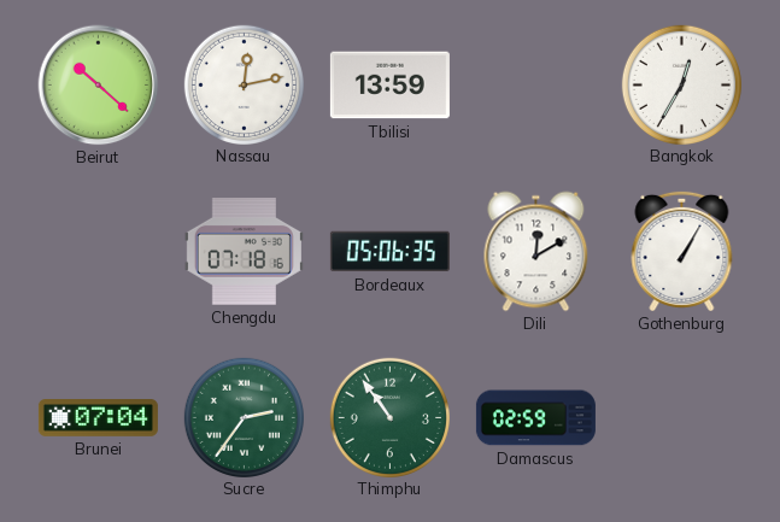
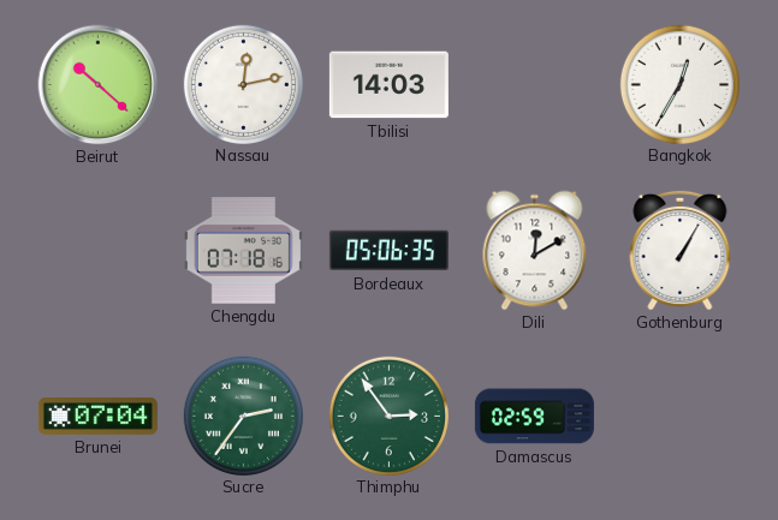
Tbilisi: 13:59 -> 14:03
Thimphu: 10:54 -> 2:54
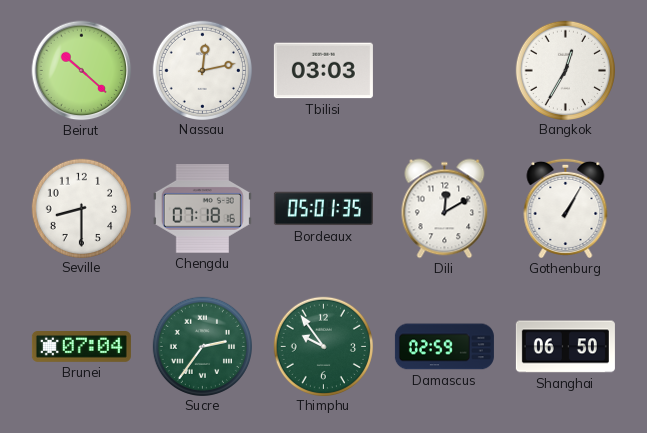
Tbilisi: 14:03 -> 03:03
Seville: none -> 8:30
Bordeaux: 05:06 -> 05:01
Thimphu: 2:54 -> 9:54
Shanghai: none -> 06:50
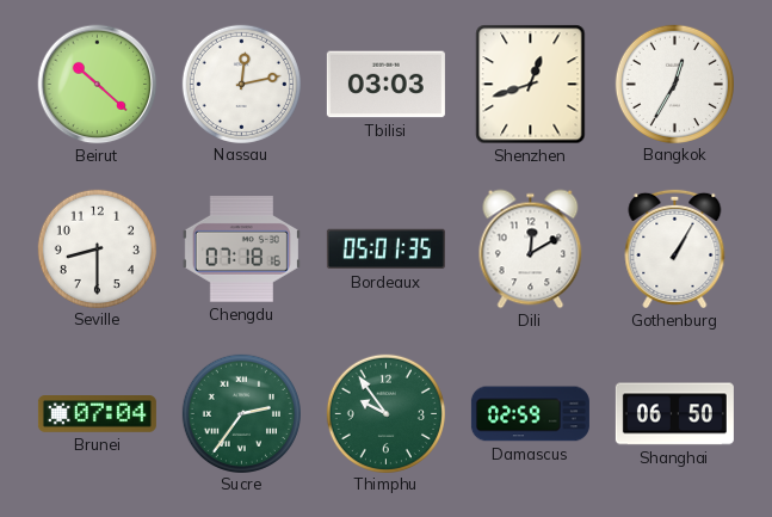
Shenzhen: none -> 12:42
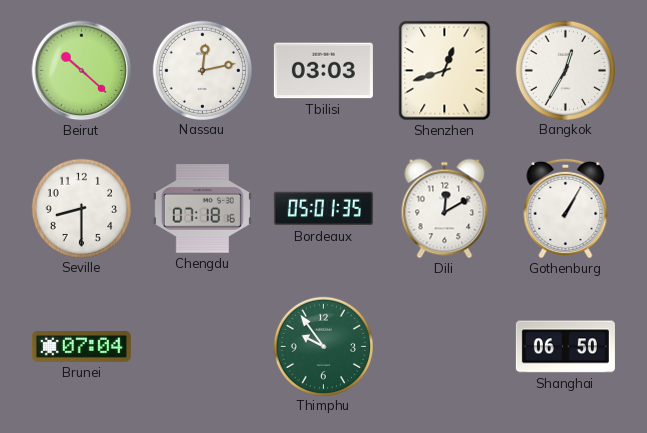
Sucre: 2:36 -> none
Damascus: 02:59 -> none
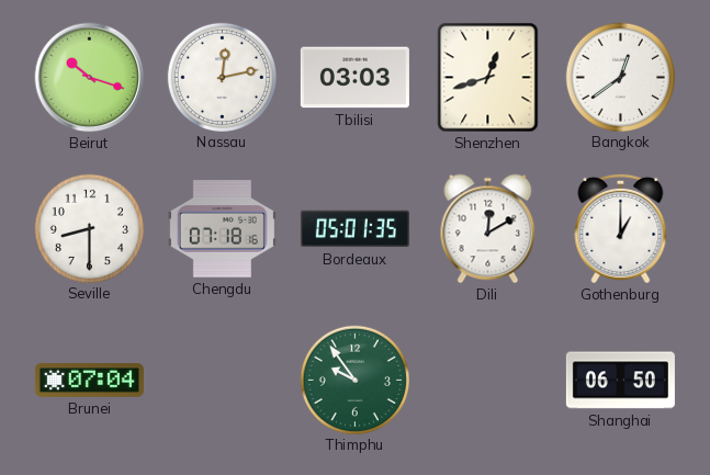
Beirut: 10:22 -> 10:18
Bangkok: 12:35 -> 12:39
Gothenburg: 1:05 -> 1:00
